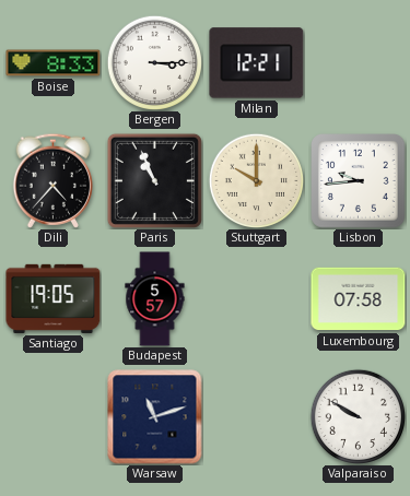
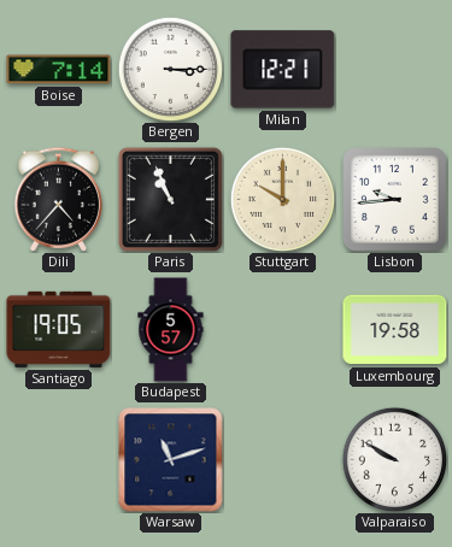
Boise: 8:33 -> 7:14
Luxembourg: 07:58 -> 19:58
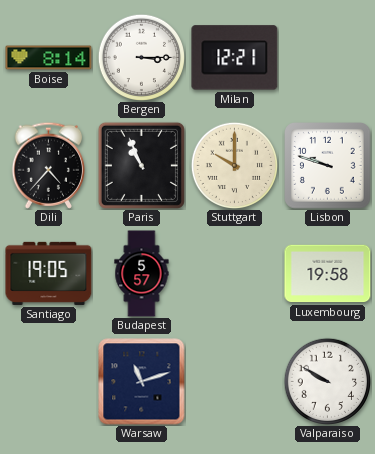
Boise: 7:14 -> 8:14
Lisbon: 9:44 -> 9:48
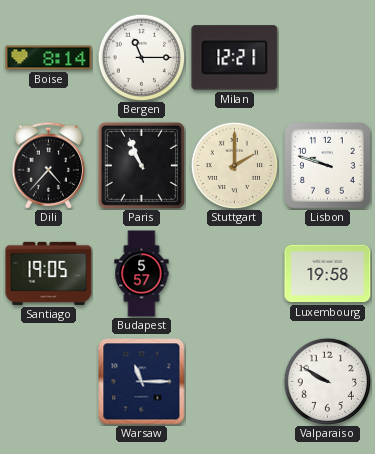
Bergen: 3:15 -> 11:15
Stuttgart: 10:00 -> 2:00
Warsaw: 11:12 -> 11:15
